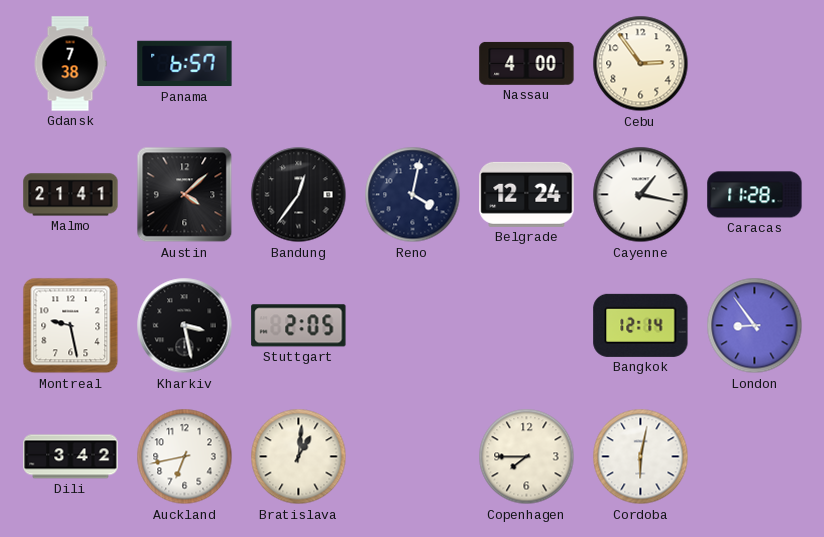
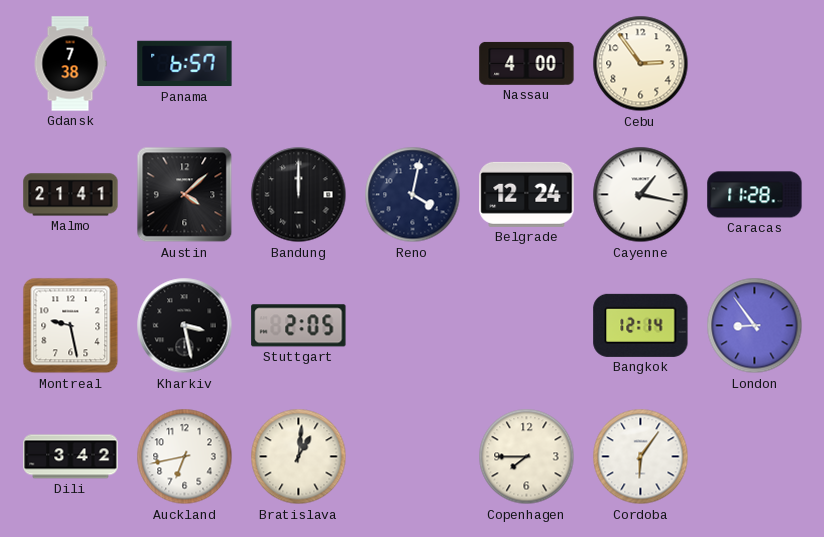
Bandung: 12:36 -> 12:00
Cordoba: 6:02 -> 6:06
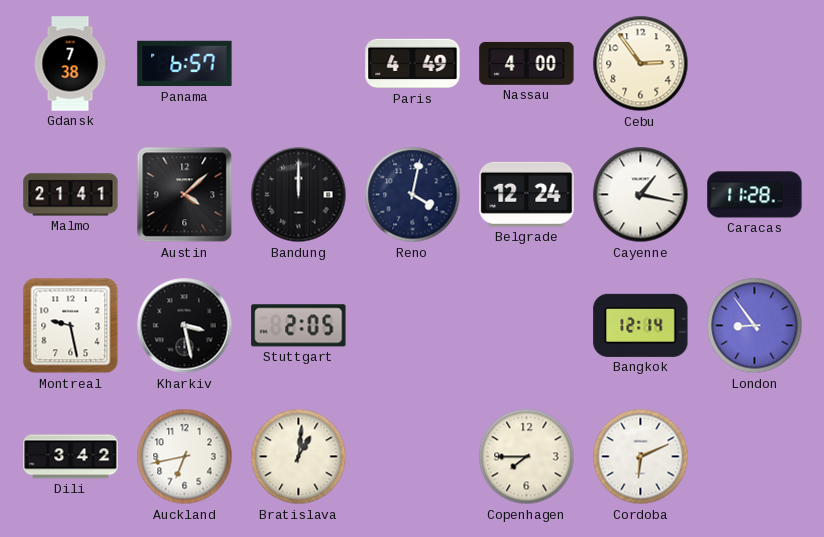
Paris: none -> 4:49
Cordoba: 6:06 -> 6:11
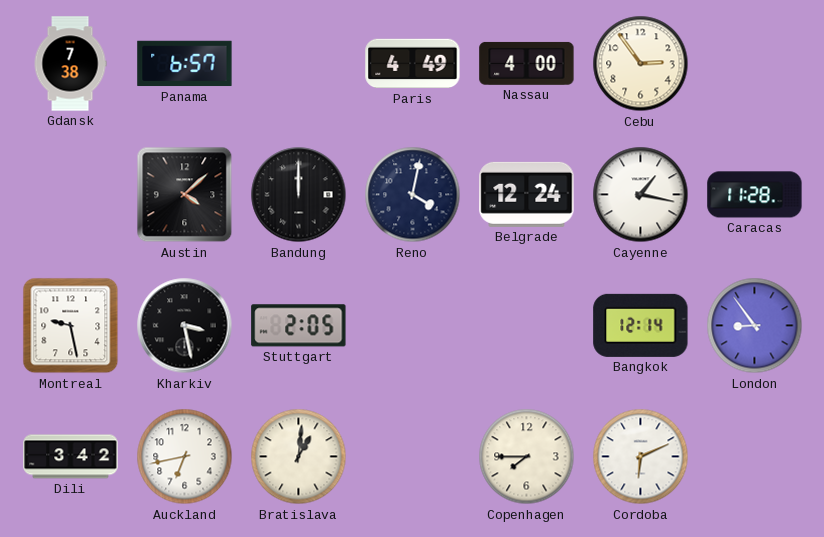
Malmo: 21:41 -> none
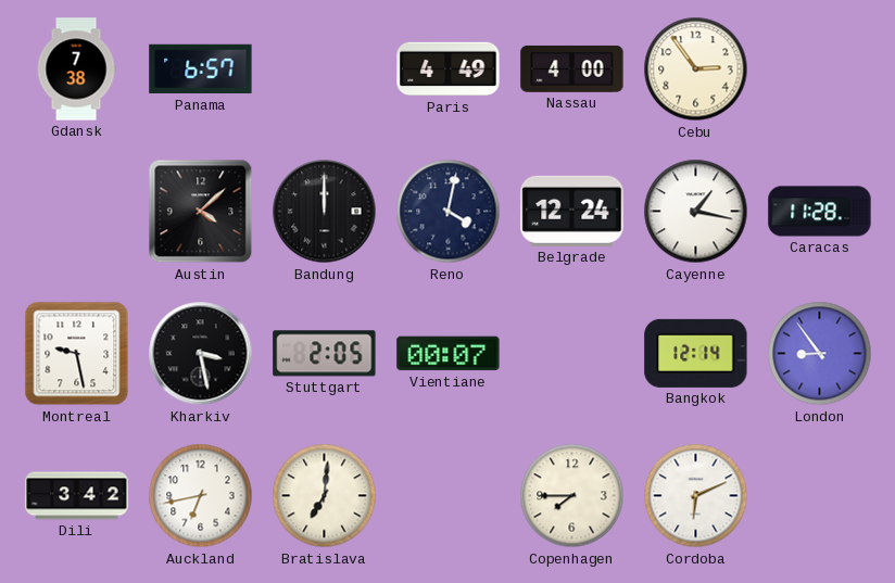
Vientiane: none -> 00:07
Bratislava: 1:01 -> 7:01
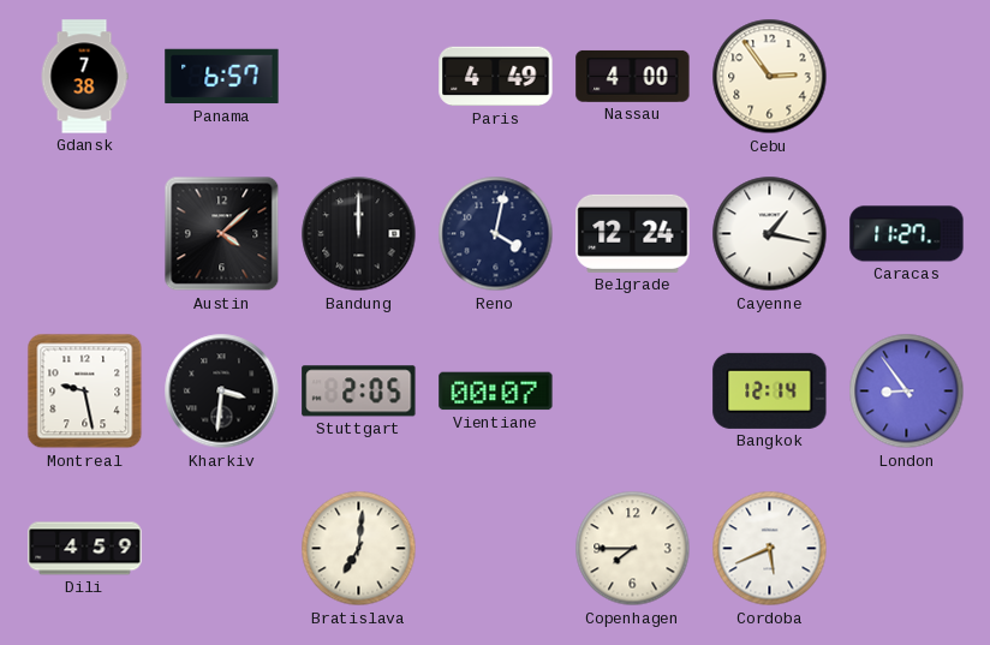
Caracas: 11:28 -> 11:27
Kharkiv: 3:28 -> 3:31
Dili: 3:42 -> 4:59
Auckland: 6:43 -> none
Cordoba: 6:11 -> 5:41
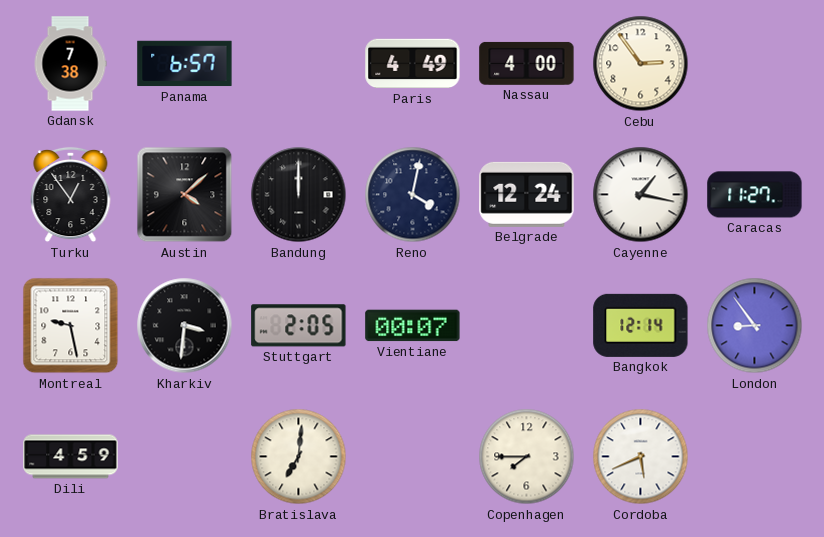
Turku: none -> 12:54
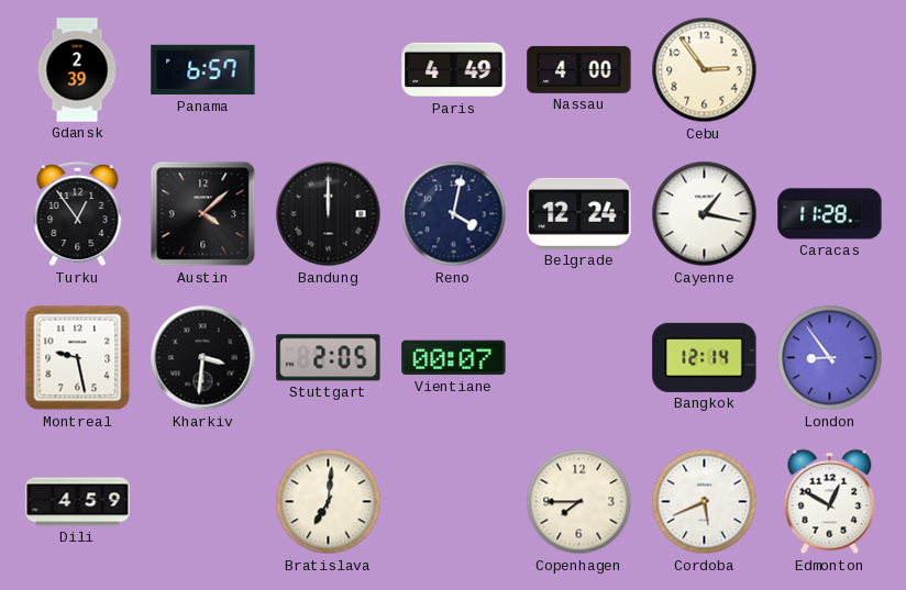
Gdansk: 7:38 -> 2:39
Caracas: 11:27 -> 11:28
Edmonton: none -> 12:50
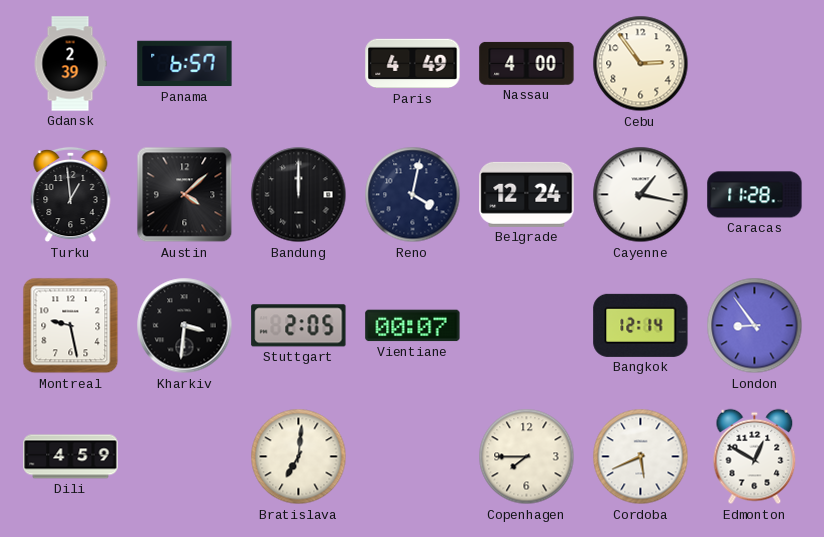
Turku: 12:54 -> 12:59
